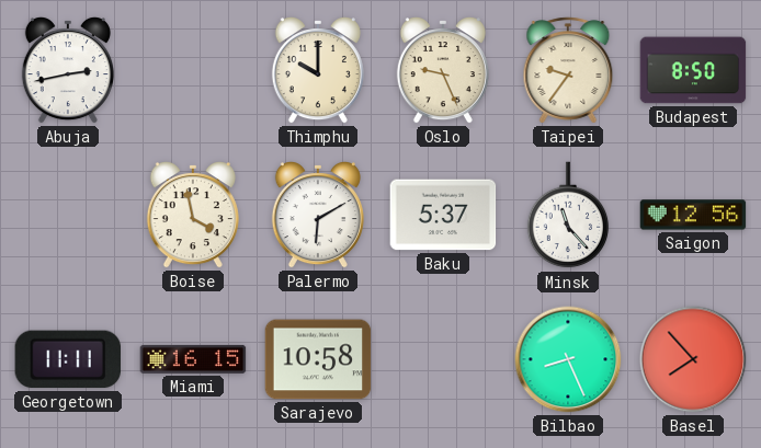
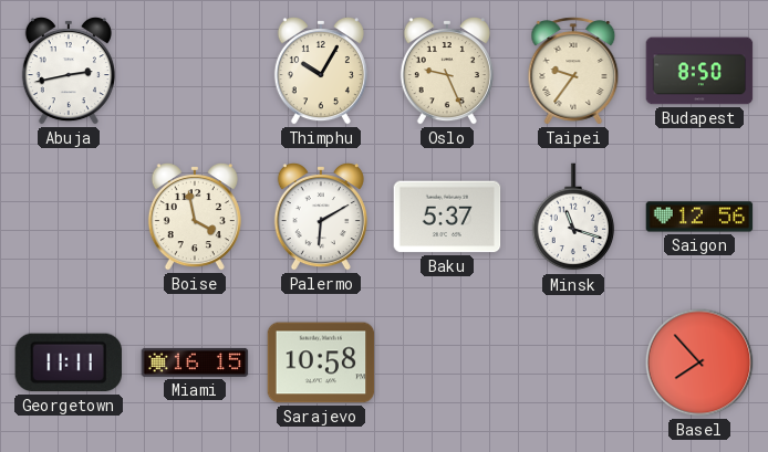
Thimphu: 10:00 -> 10:05
Minsk: 11:23 -> 11:18
Bilbao: 8:26 -> none
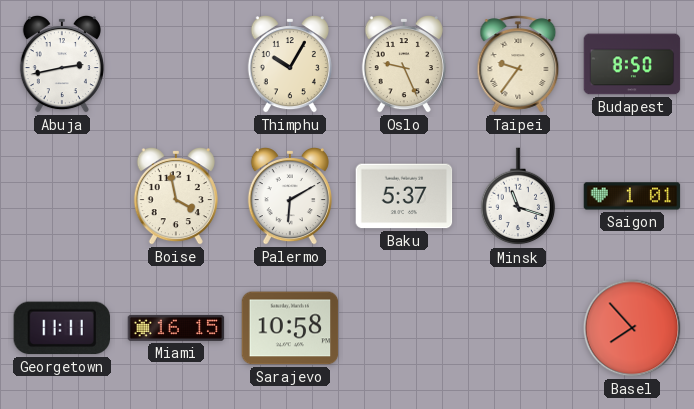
Saigon: 12:56 -> 1:01
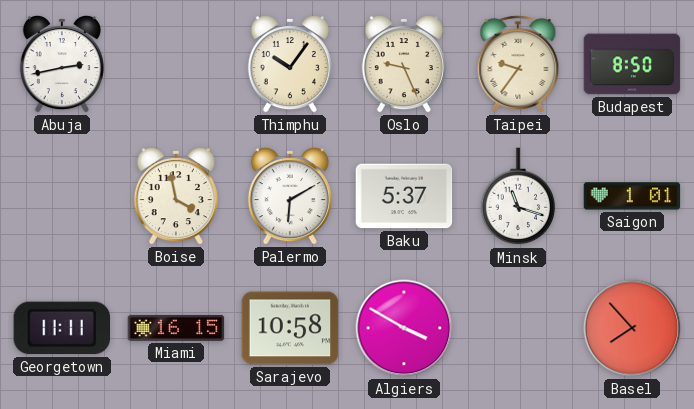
Thimphu: 10:05 -> 10:06
Algiers: none -> 3:50
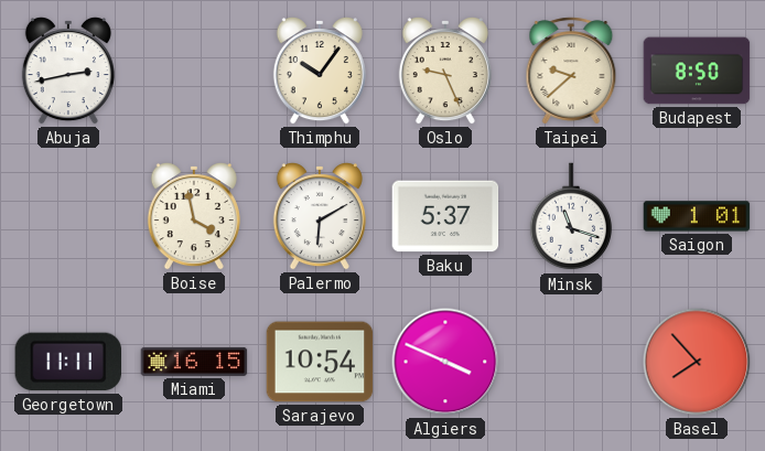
Taipei: 9:36 -> 9:38
Sarajevo: 10:58 -> 10:54
Algiers: 3:50 -> 3:49
